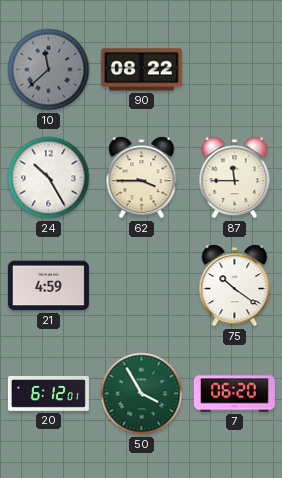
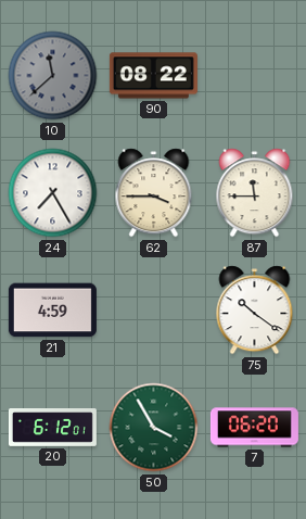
24: 10:25 -> 7:25
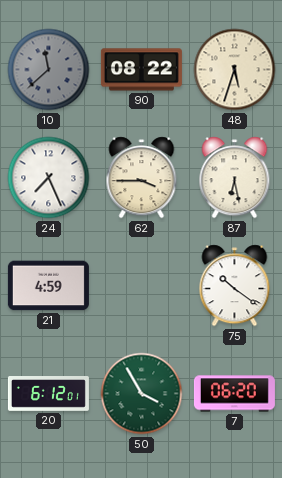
48: none -> 5:33
24: 7:25 -> 7:26
87: 11:45 -> 6:28
